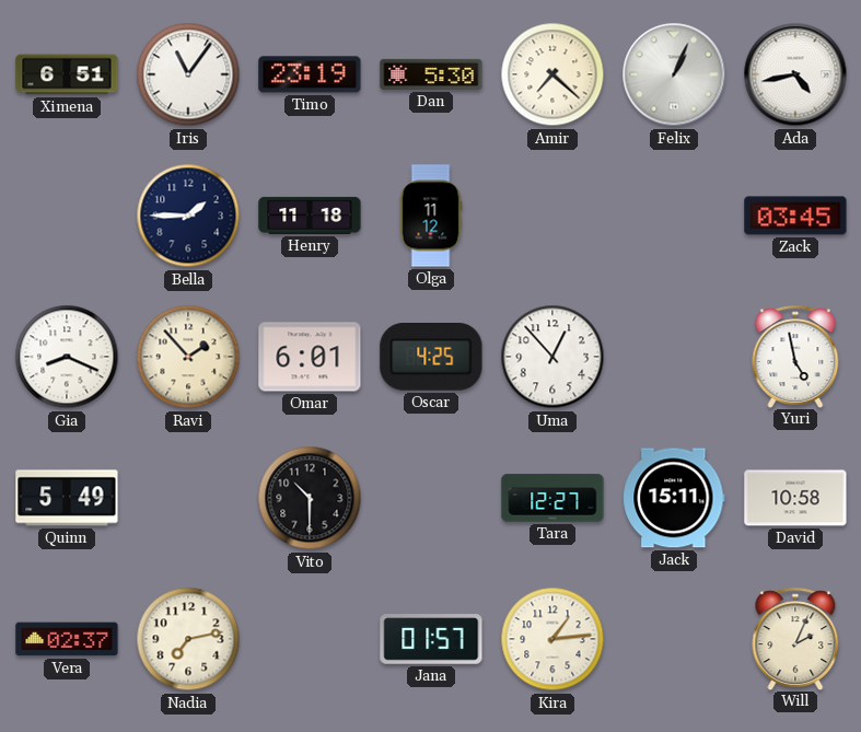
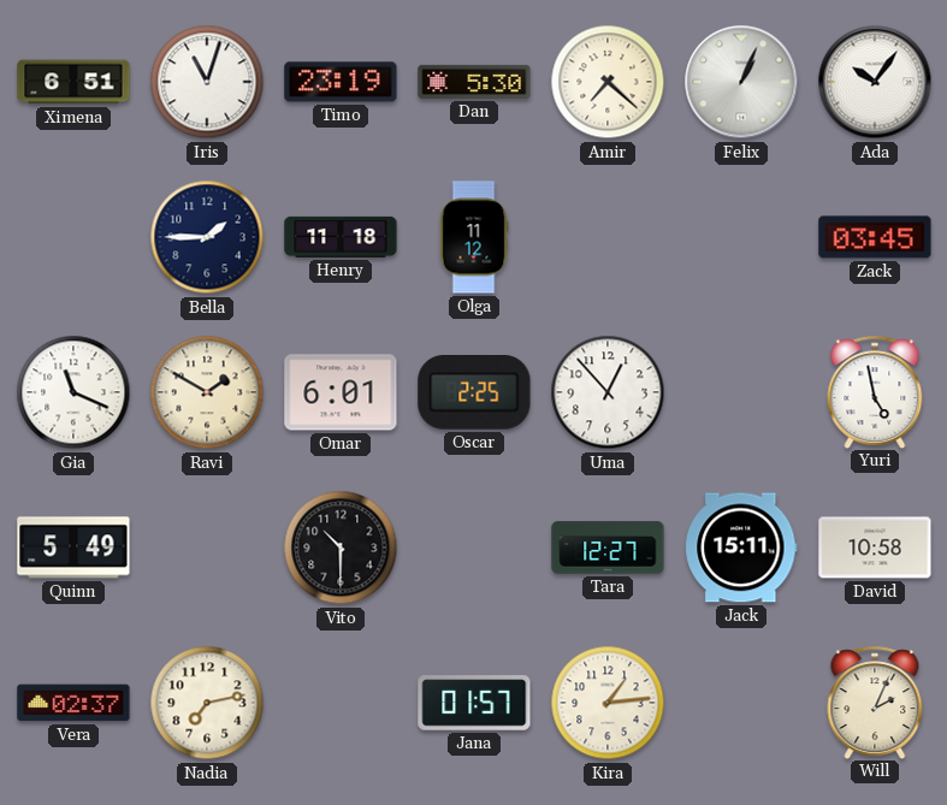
Iris: 11:06 -> 11:03
Ada: 4:43 -> 10:06
Gia: 8:19 -> 11:19
Ravi: 1:53 -> 1:50
Oscar: 4:25 -> 2:25
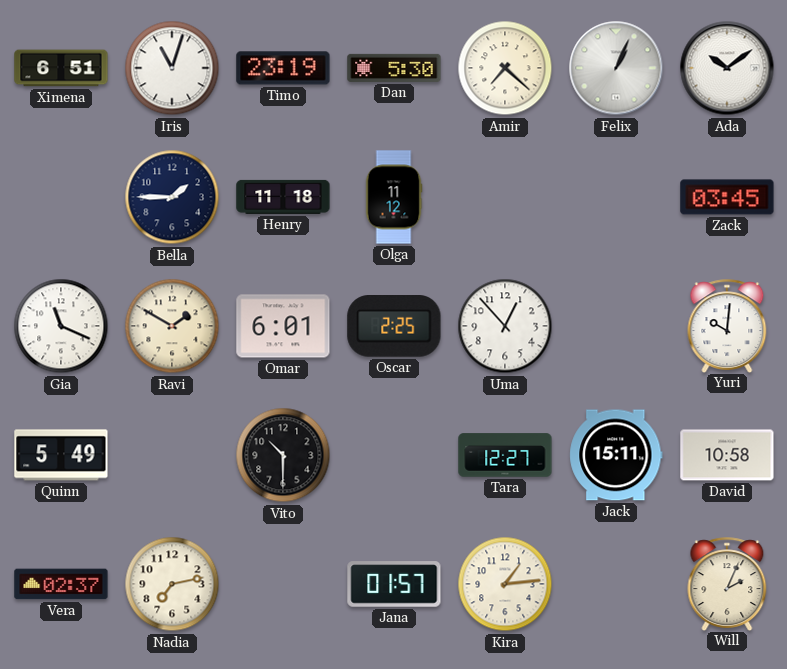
Ada: 10:06 -> 10:09
Yuri: 4:58 -> 10:01
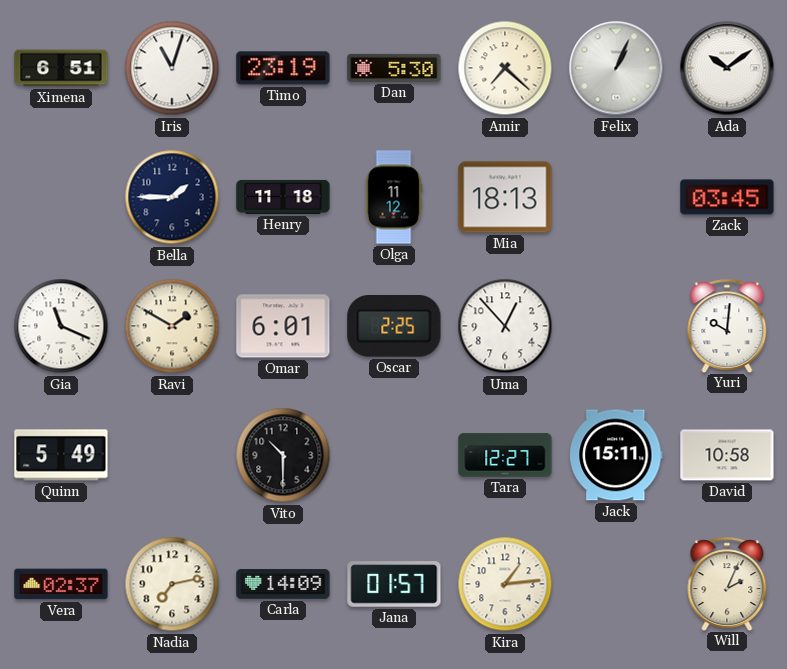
Mia: none -> 18:13
Carla: none -> 14:09
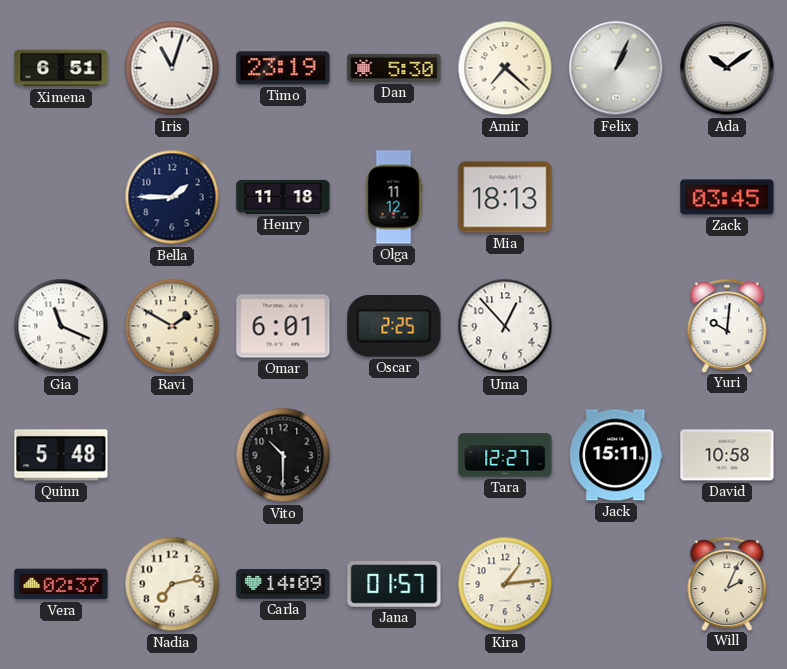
Quinn: 5:49 -> 5:48
